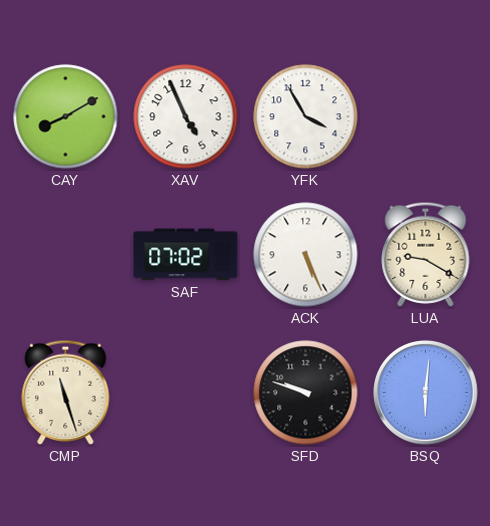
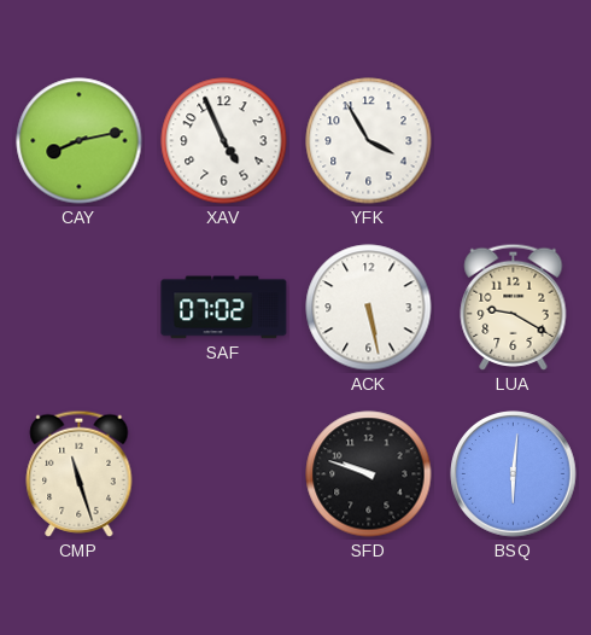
CAY: 8:10 -> 8:13
ACK: 5:26 -> 5:28
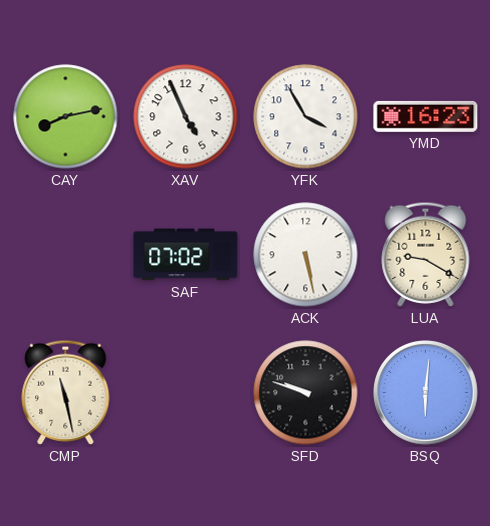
YMD: none -> 16:23
CMP: 11:27 -> 11:28
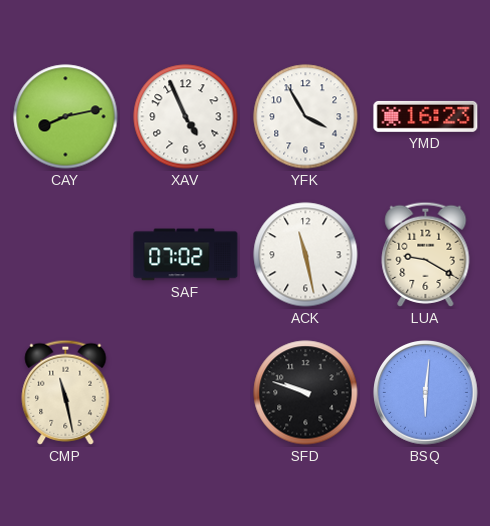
ACK: 5:28 -> 11:28
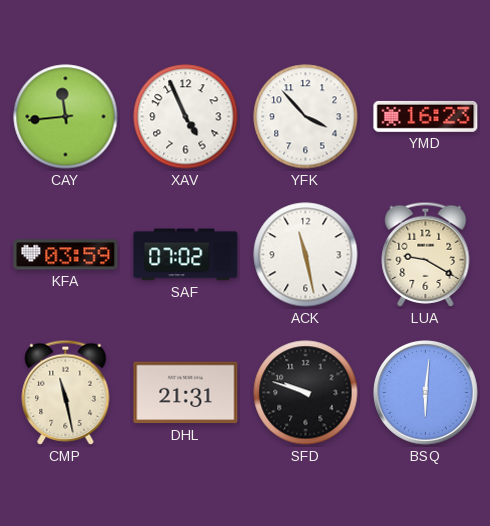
CAY: 8:13 -> 11:44
YFK: 3:55 -> 3:53
KFA: none -> 03:59
DHL: none -> 21:31
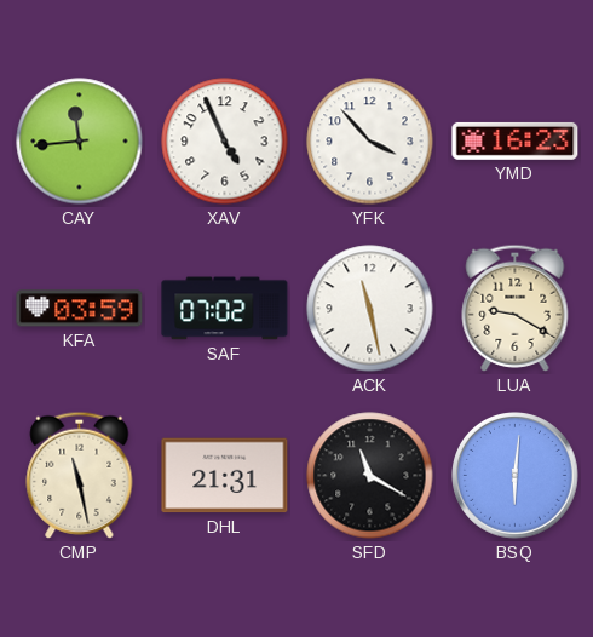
SFD: 9:48 -> 11:20
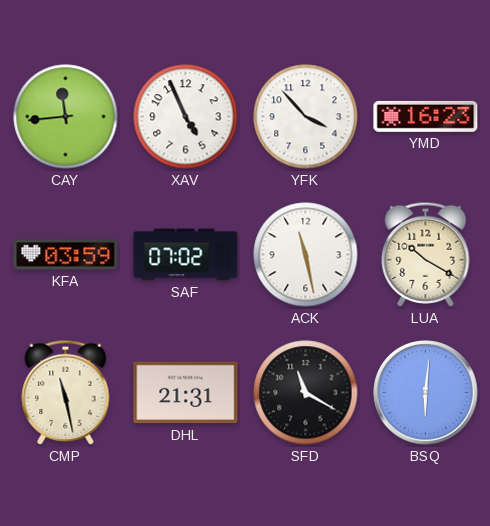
LUA: 9:20 -> 10:20
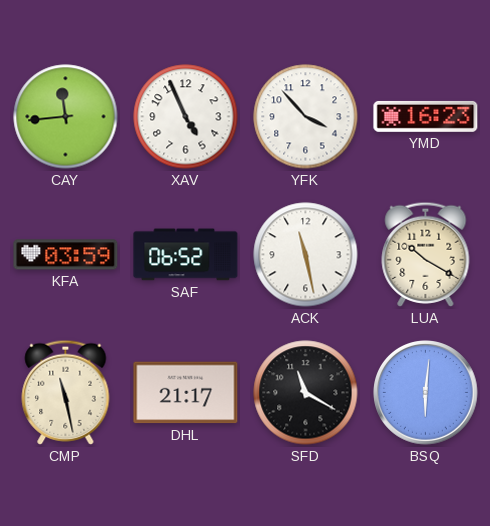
SAF: 07:02 -> 06:52
DHL: 21:31 -> 21:17
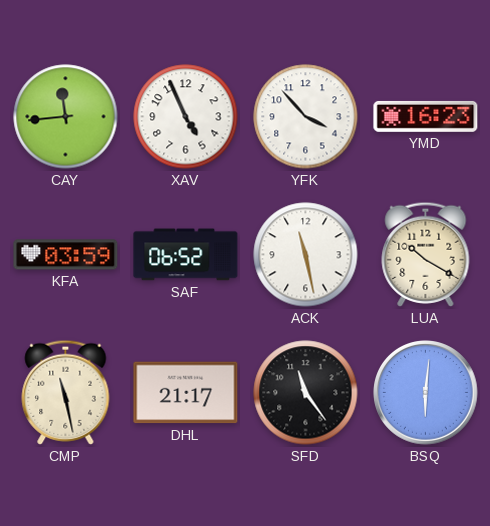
SFD: 11:20 -> 11:24
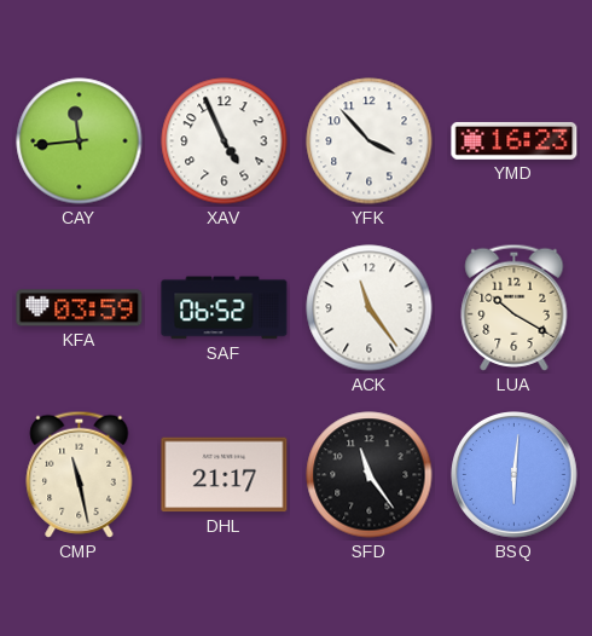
ACK: 11:28 -> 11:24
